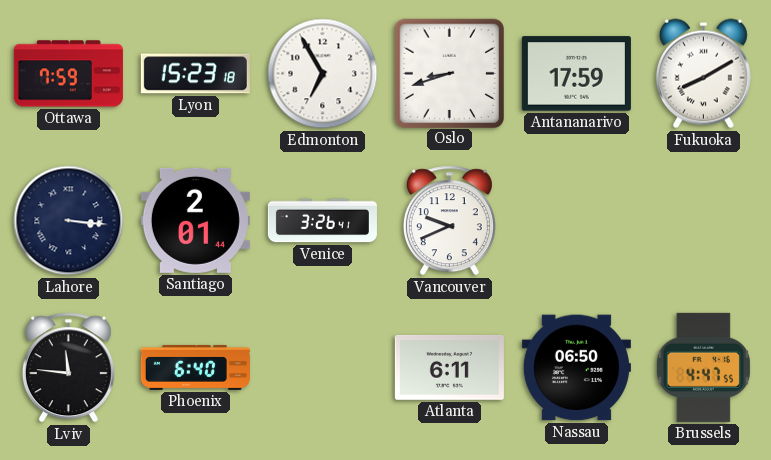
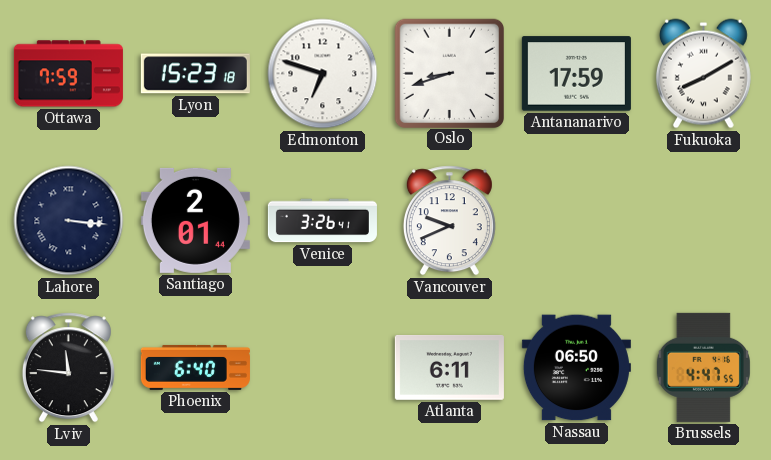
Edmonton: 6:55 -> 6:48
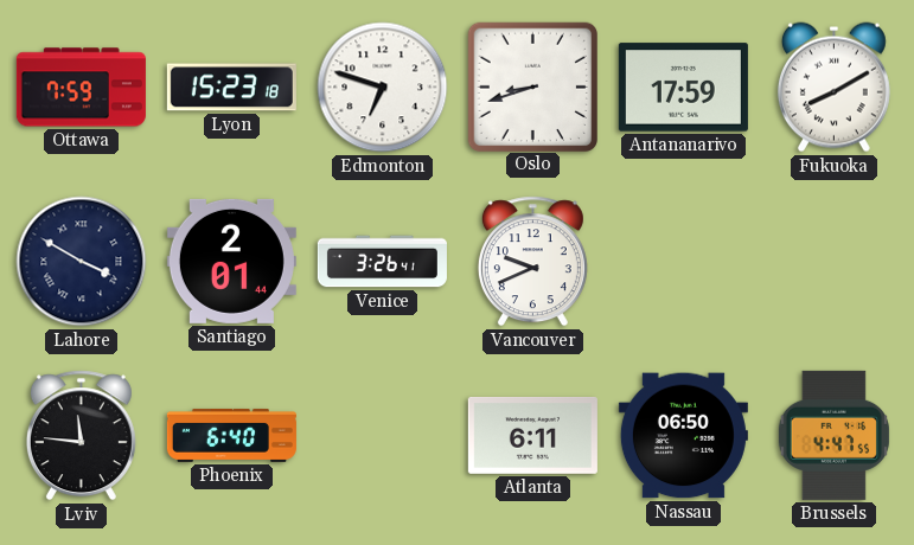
Lahore: 3:16 -> 3:50
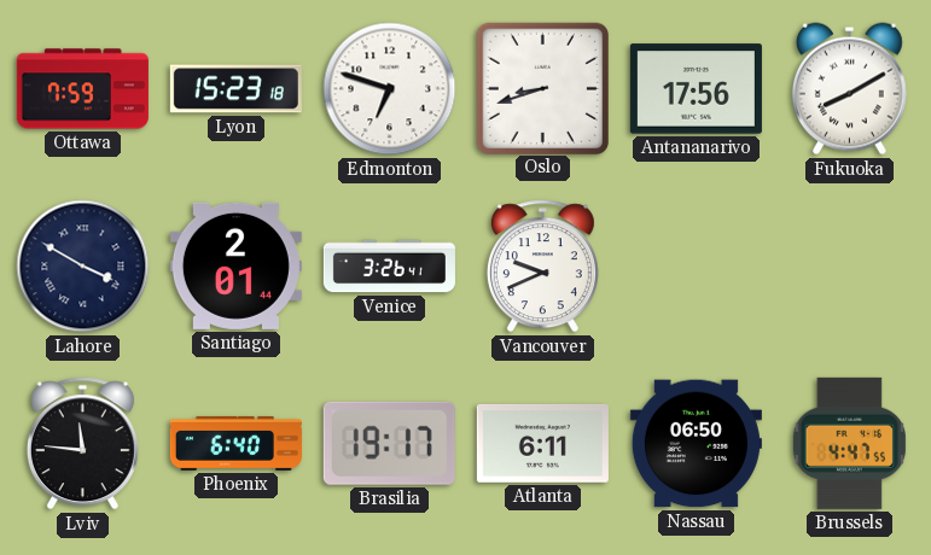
Antananarivo: 17:59 -> 17:56
Brasilia: none -> 19:17
